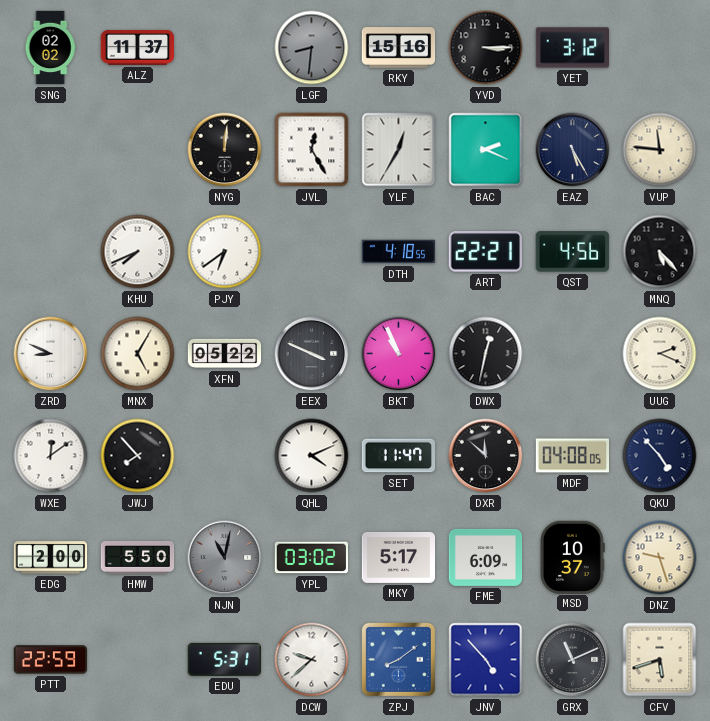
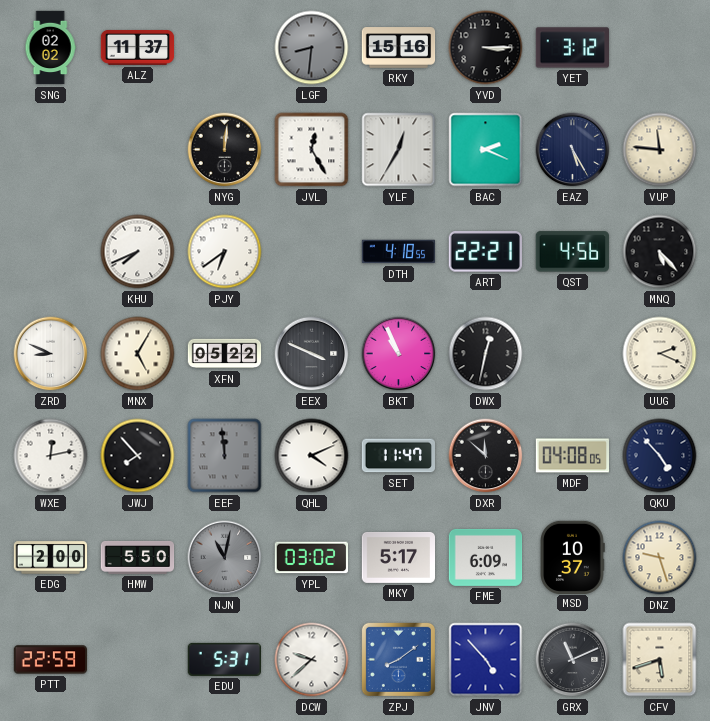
WXE: 12:09 -> 12:13
EEF: none -> 11:59
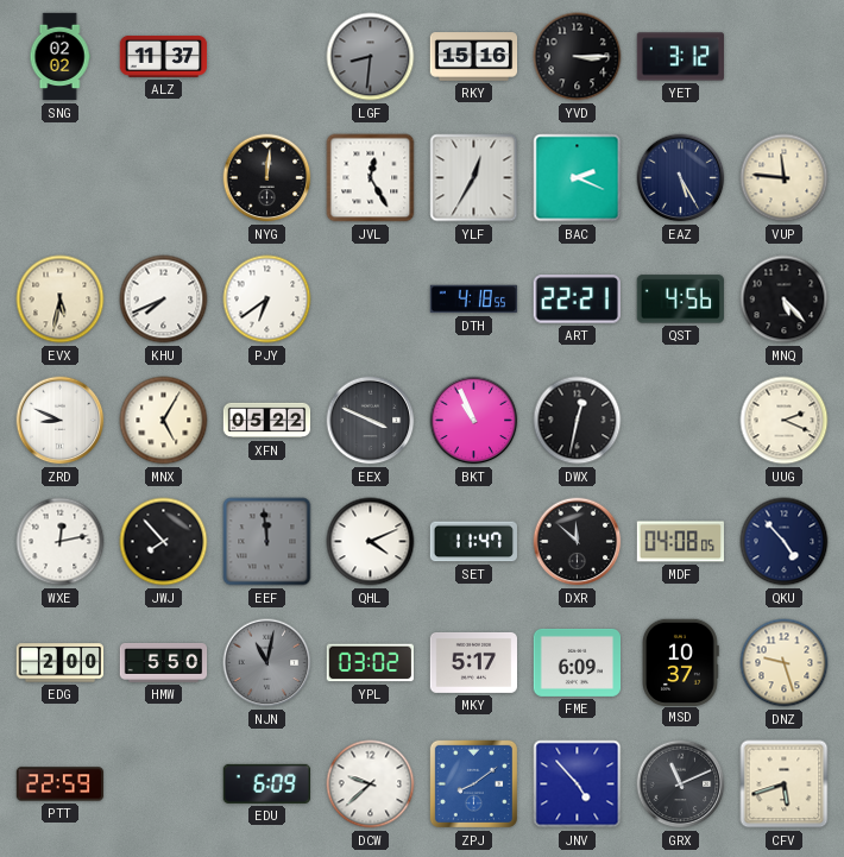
EVX: none -> 5:32
EDU: 5:31 -> 6:09
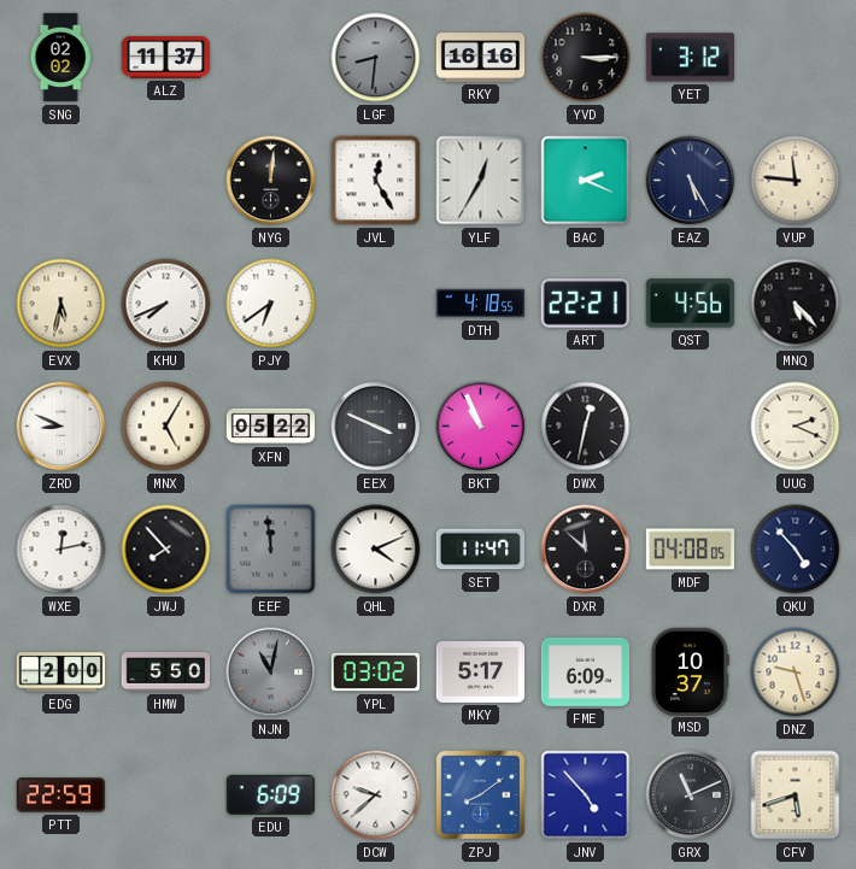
RKY: 15:16 -> 16:16
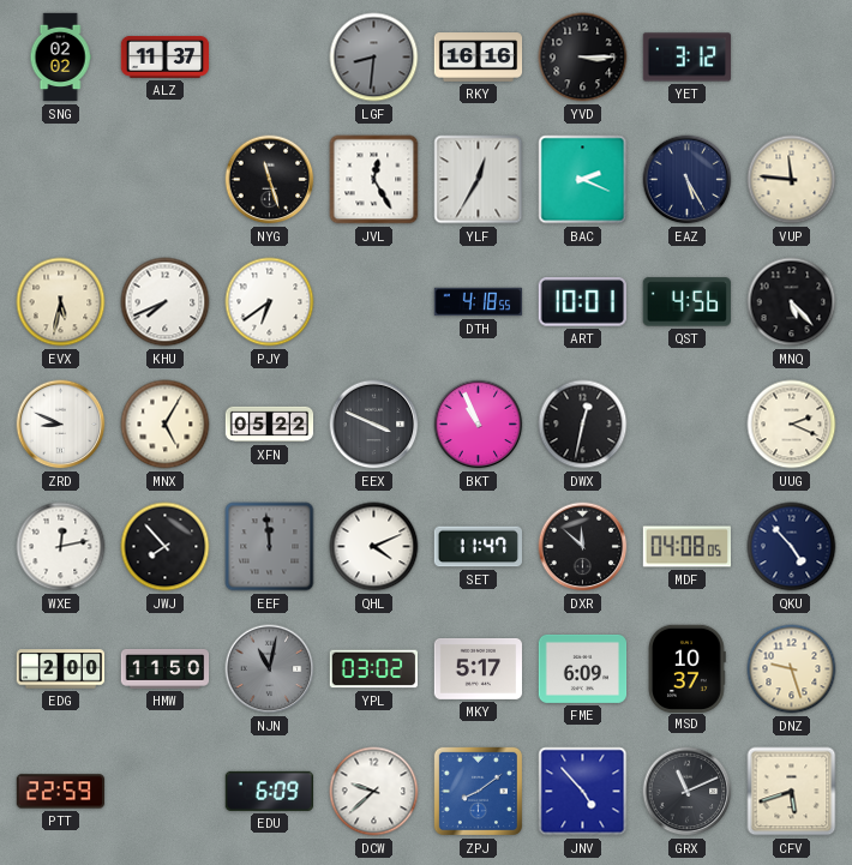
NYG: 12:01 -> 11:27
ART: 22:21 -> 10:01
HMW: 5:50 -> 11:50
